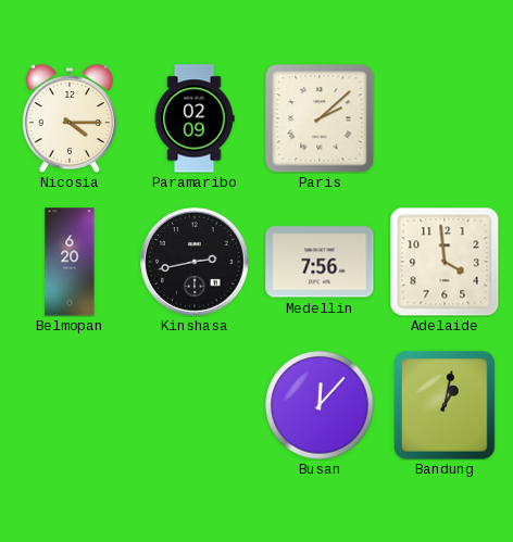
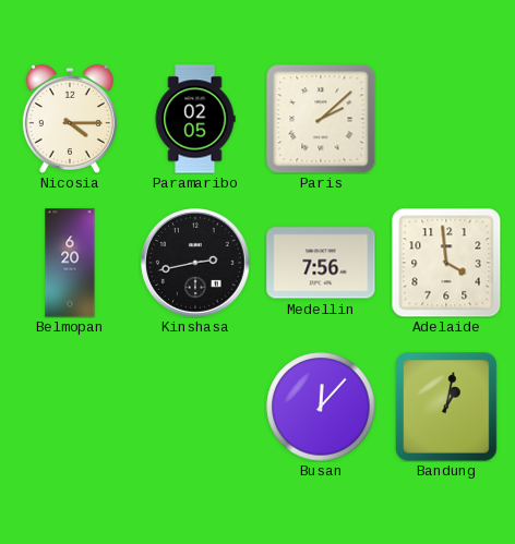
Paramaribo: 02:09 -> 02:05
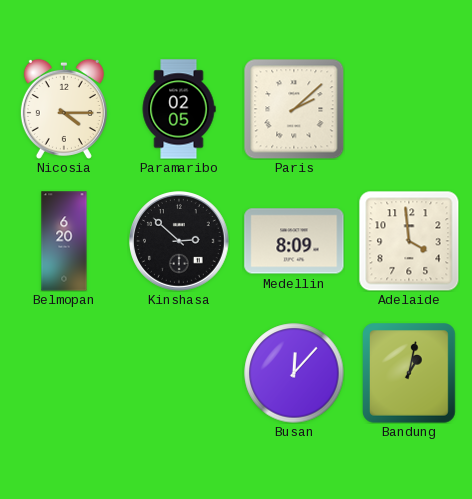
Kinshasa: 2:43 -> 2:52
Medellin: 7:56 -> 8:09
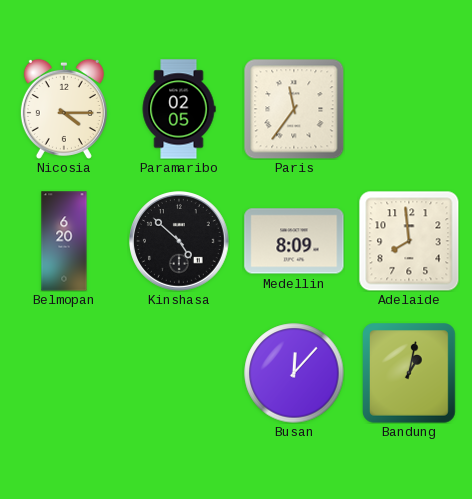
Paris: 2:08 -> 11:36
Kinshasa: 2:52 -> 4:52
Adelaide: 3:59 -> 7:59
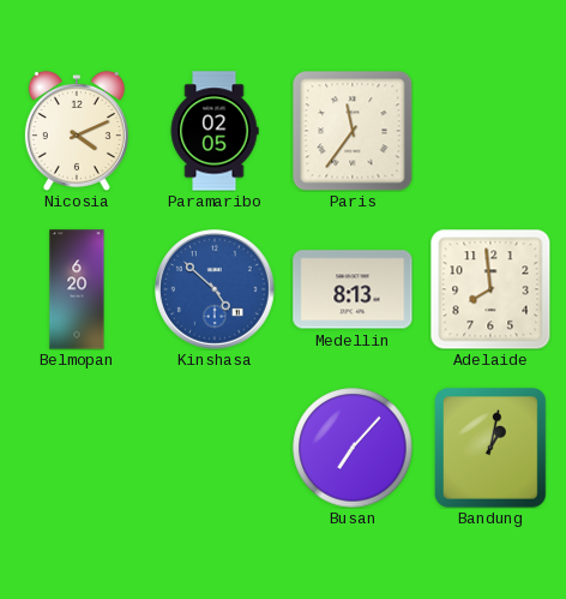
Nicosia: 4:15 -> 4:11
Kinshasa dial: black -> blue
Medellin: 8:09 -> 8:13
Busan: 12:07 -> 7:07
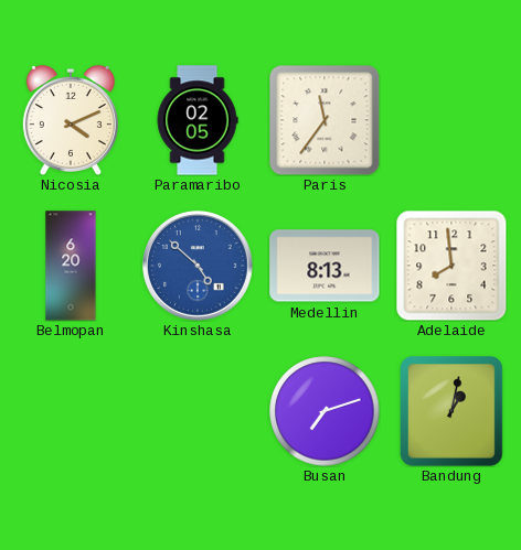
Busan: 7:07 -> 7:12
